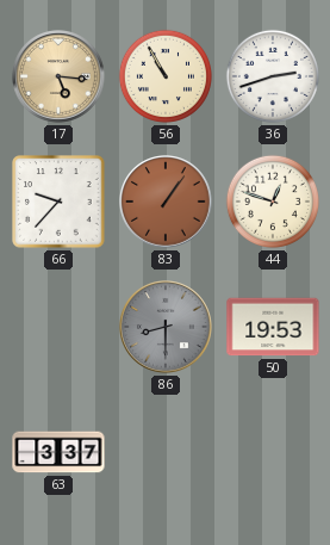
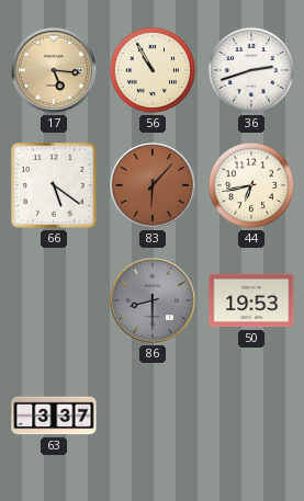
66: 9:37 -> 5:21
83: 1:06 -> 6:07
44: 12:48 -> 6:43
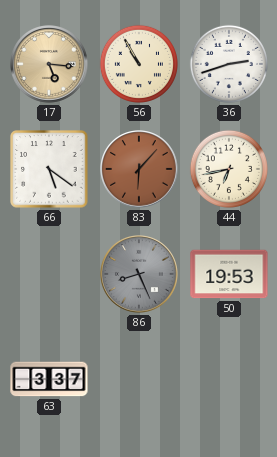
86: 8:30 -> 8:26
